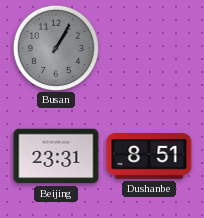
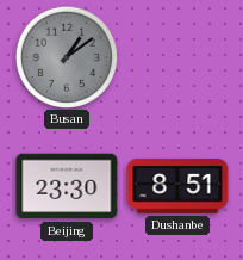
Busan: 1:05 -> 1:09
Beijing: 23:31 -> 23:30
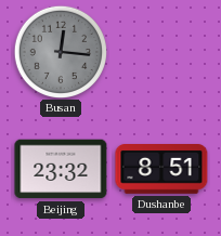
Busan: 1:09 -> 12:16
Beijing: 23:30 -> 23:32
